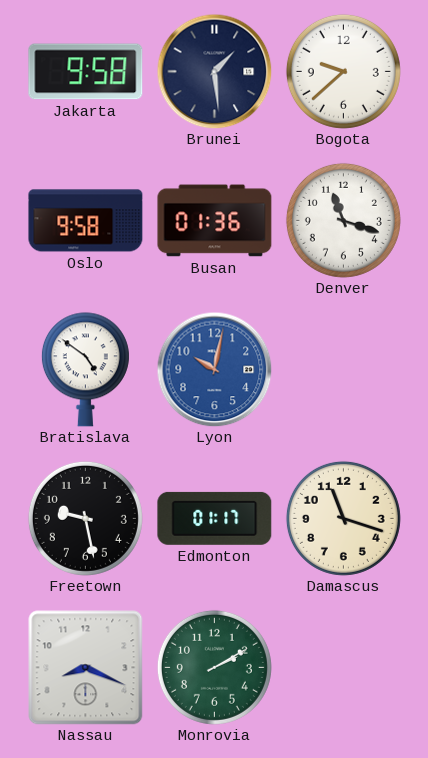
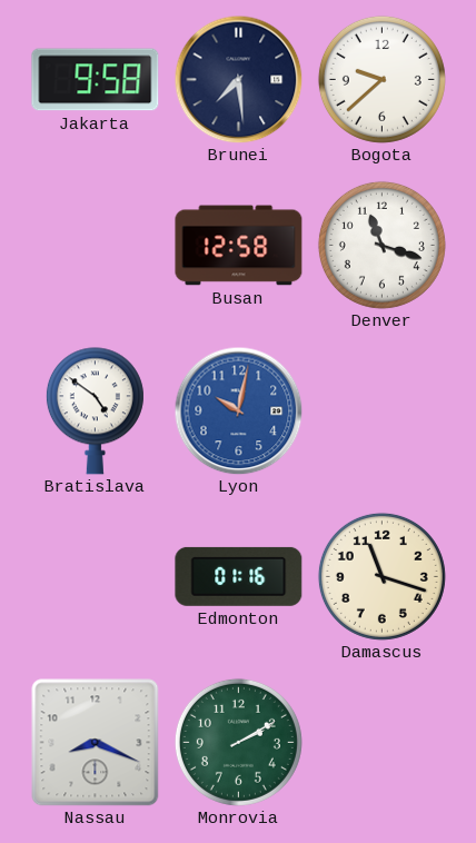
Brunei: 1:29 -> 7:29
Oslo: 9:58 -> none
Busan: 01:36 -> 12:58
Freetown: 9:28 -> none
Edmonton: 01:17 -> 01:16
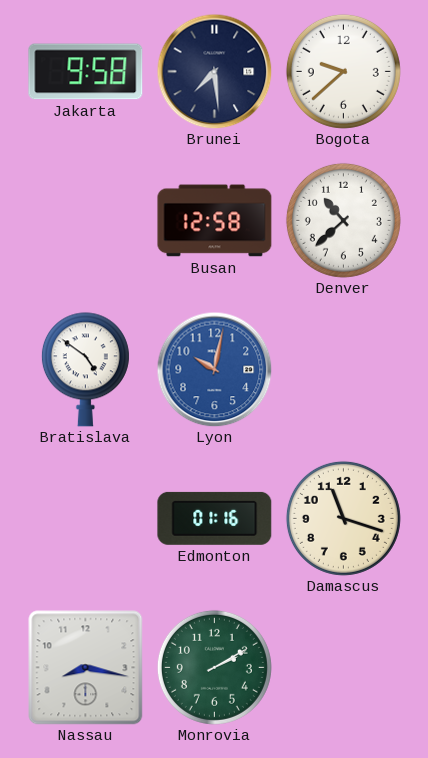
Denver: 11:18 -> 10:38
Nassau: 8:19 -> 8:17
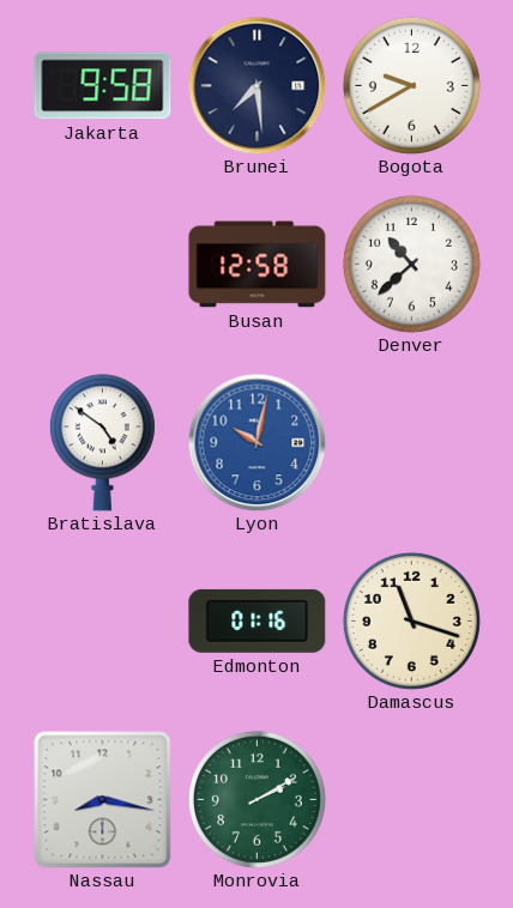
Bogota: 9:38 -> 9:40
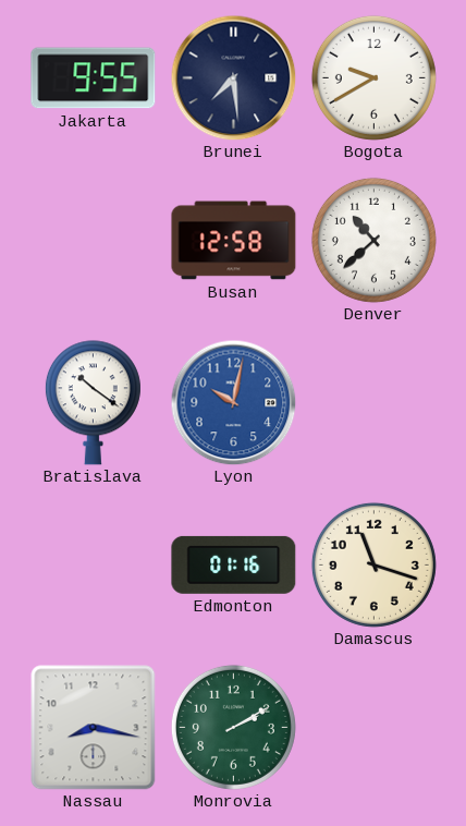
Jakarta: 9:58 -> 9:55
Bratislava: 4:51 -> 10:21
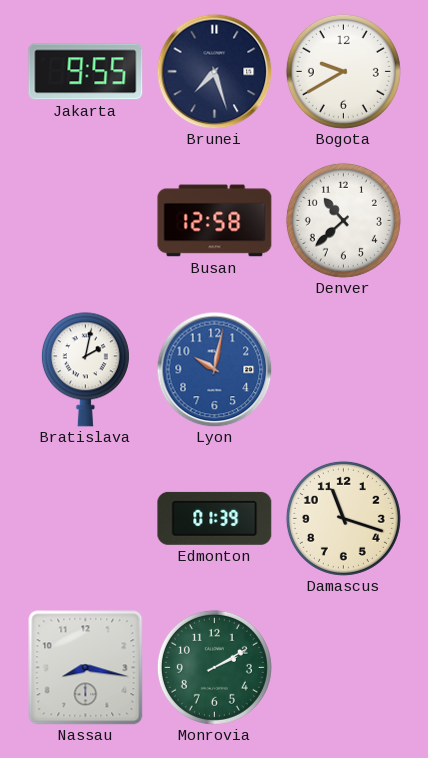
Brunei: 7:29 -> 7:27
Bratislava: 10:21 -> 2:02
Edmonton: 01:16 -> 01:39
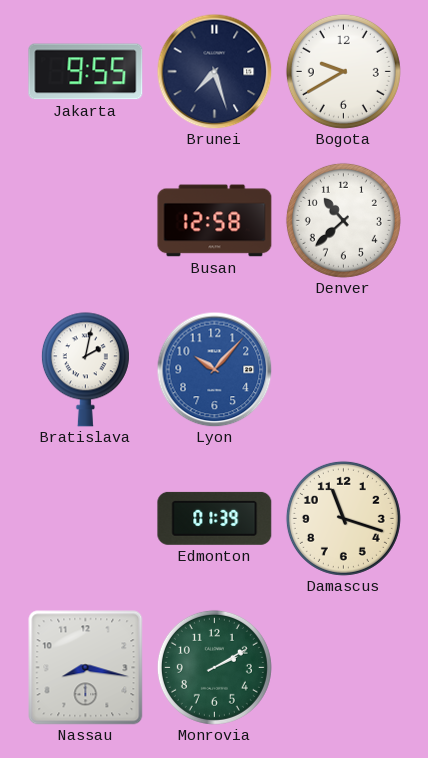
Lyon: 10:02 -> 10:07
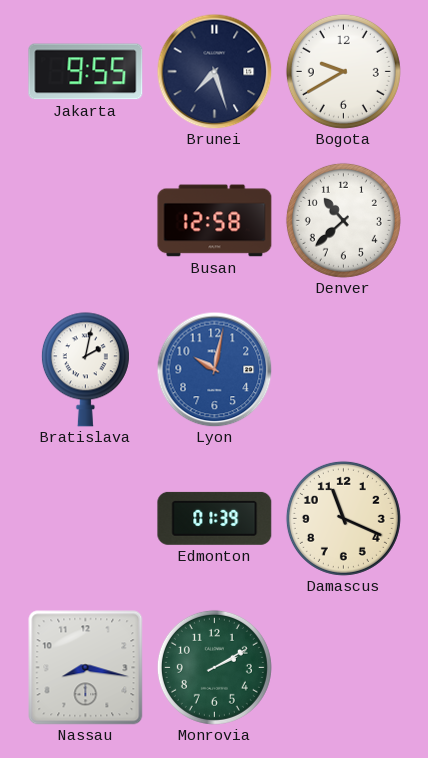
Lyon: 10:07 -> 10:02
Damascus: 11:18 -> 11:19
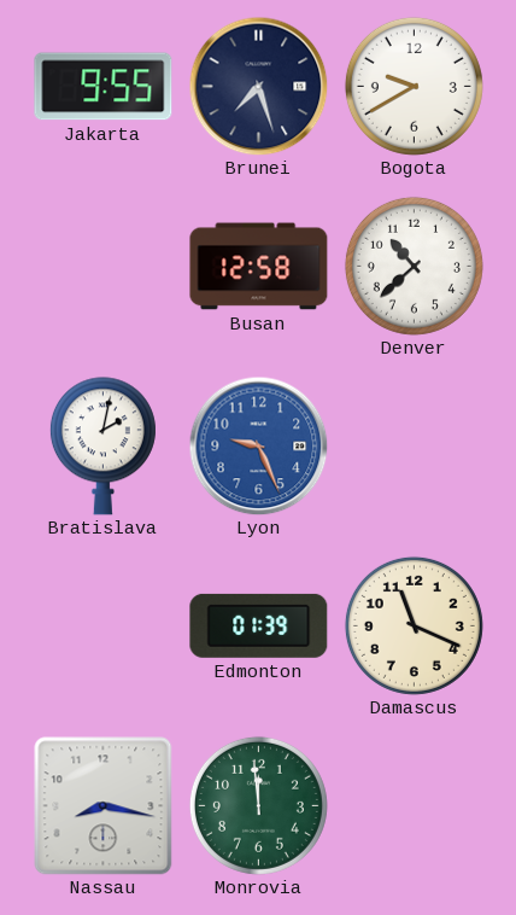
Lyon: 10:02 -> 9:26
Monrovia: 2:10 -> 11:59
